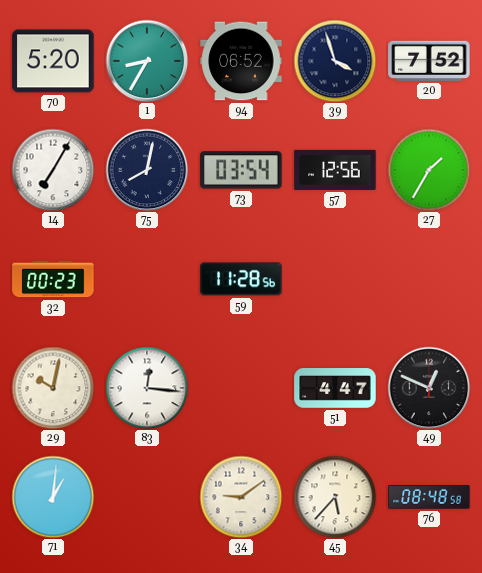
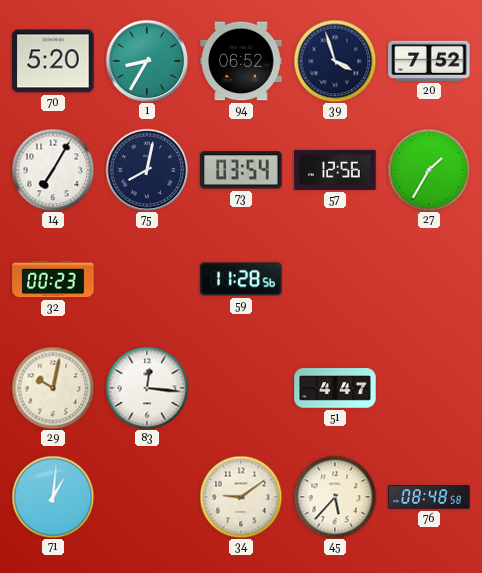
49: 12:49 -> none
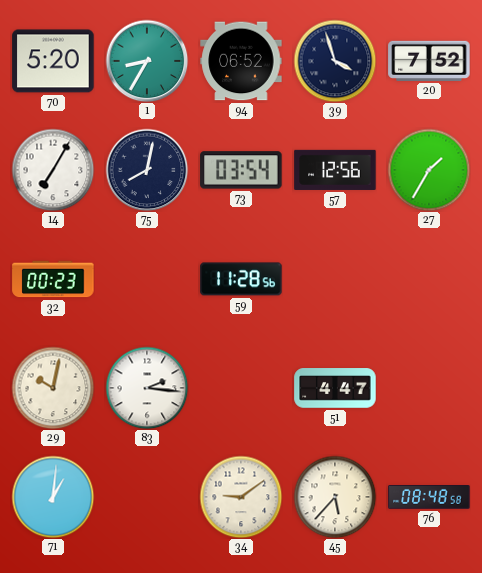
83: 12:16 -> 2:16
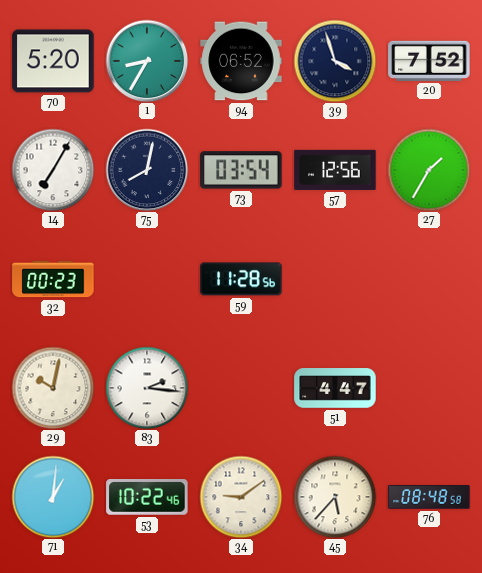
53: none -> 10:22
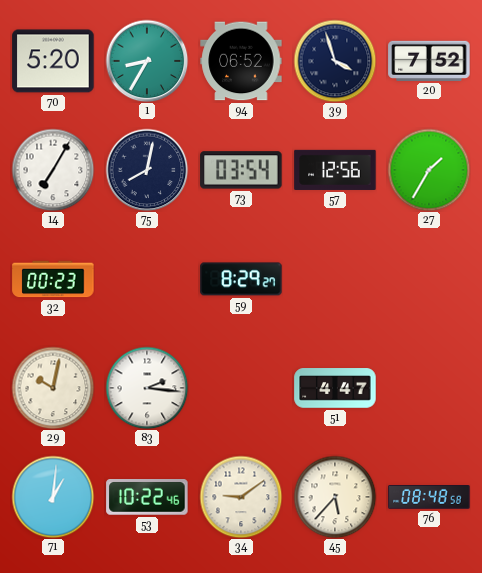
59: 11:28 -> 8:29
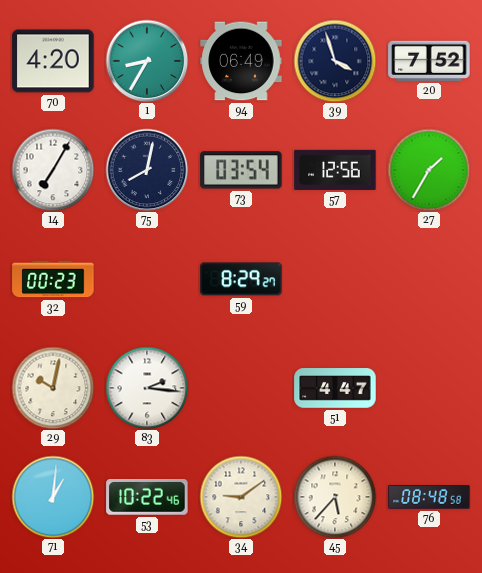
70: 5:20 -> 4:20
94: 06:52 -> 06:49
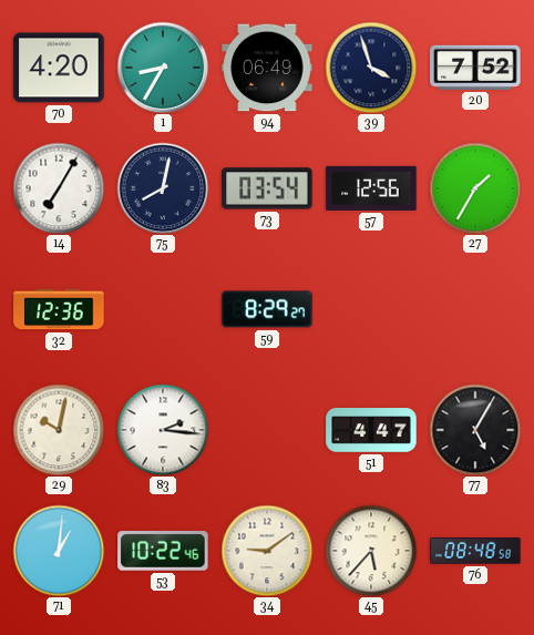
32: 00:23 -> 12:36
77: none -> 5:05
